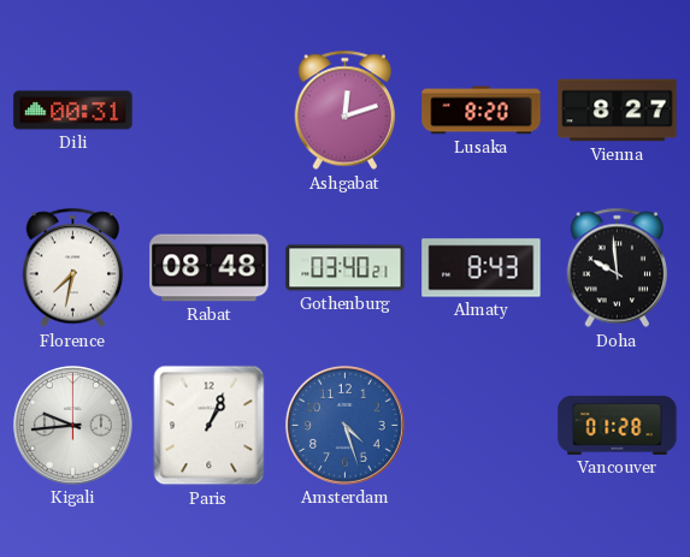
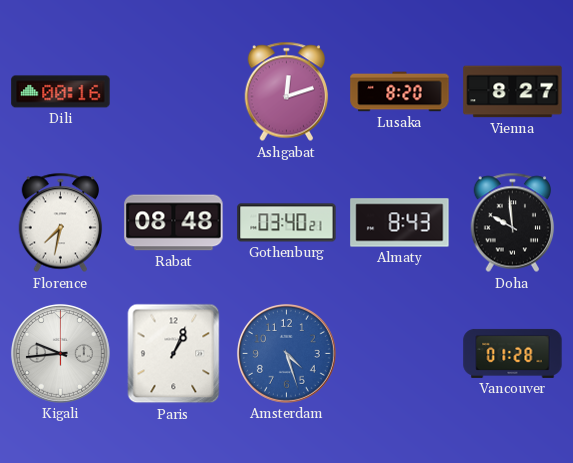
Dili: 00:31 -> 00:16
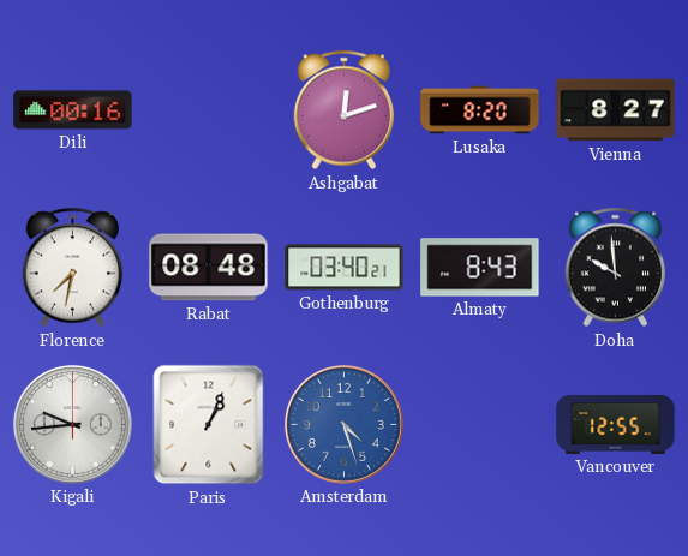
Vancouver: 01:28 -> 12:55
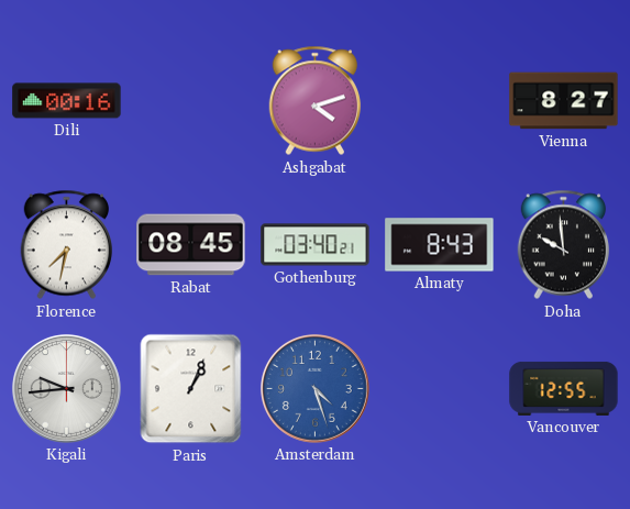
Ashgabat: 12:12 -> 4:12
Lusaka: 8:20 -> none
Rabat: 08:48 -> 08:45
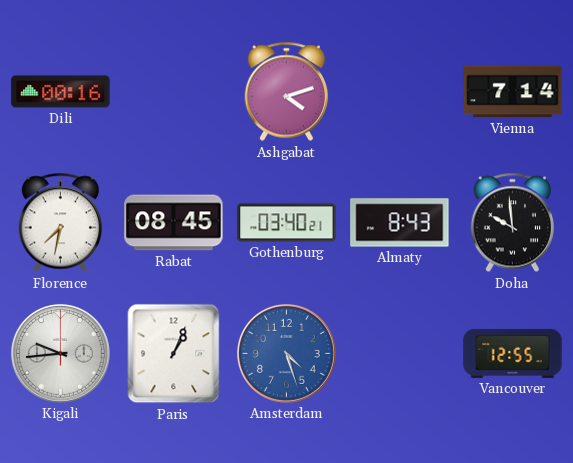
Vienna: 8:27 -> 7:14
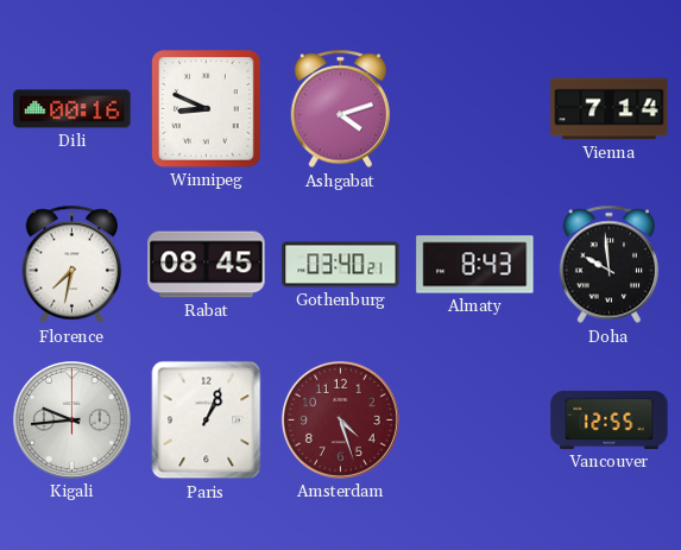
Winnipeg: none -> 8:49
Amsterdam dial: blue -> burgundy
